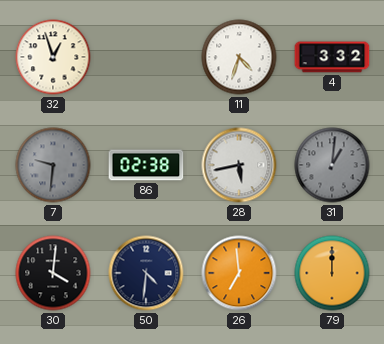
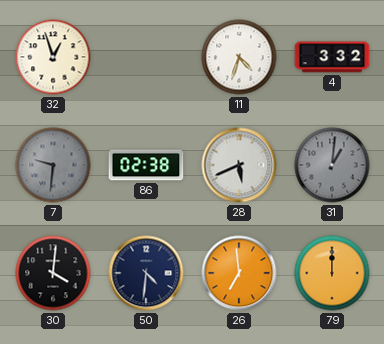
28: 5:43 -> 5:41
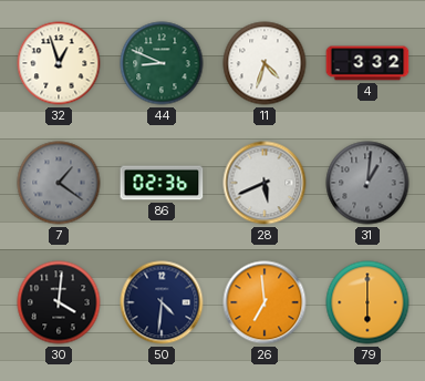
44: none -> 8:49
7: 9:31 -> 1:21
86: 02:38 -> 02:36
79: 12:00 -> 6:00
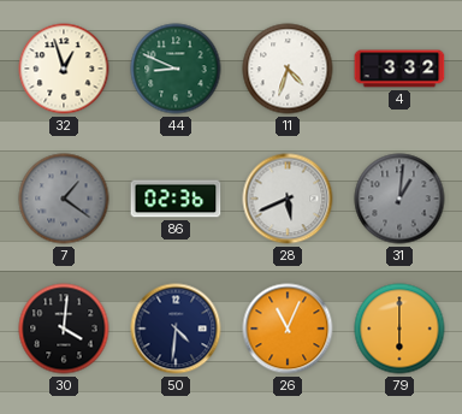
26: 6:59 -> 11:04
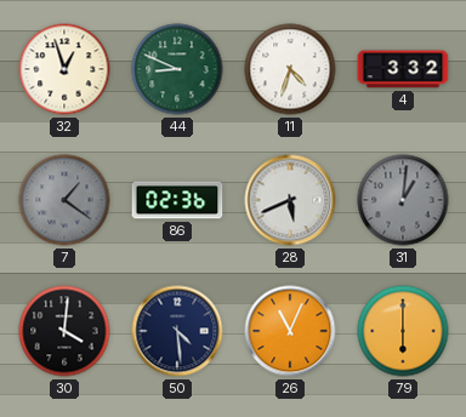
50: 4:31 -> 4:29
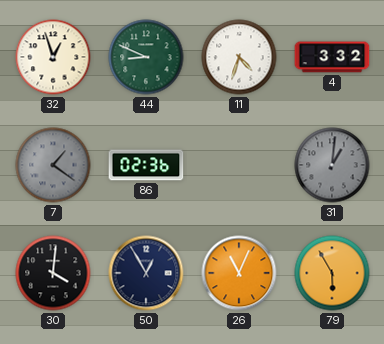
28: 5:41 -> none
50: 4:29 -> 12:55
79: 6:00 -> 5:55
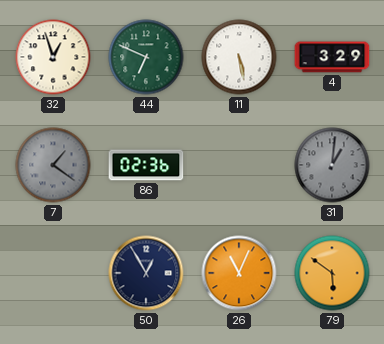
44: 8:49 -> 6:49
11: 4:33 -> 5:28
4: 3:32 -> 3:29
30: 4:01 -> none
79: 5:55 -> 5:51
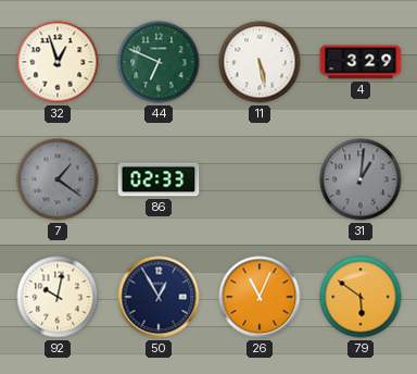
86: 02:36 -> 02:33
92: none -> 10:02
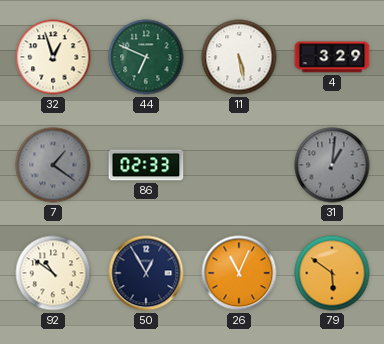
92: 10:02 -> 10:51
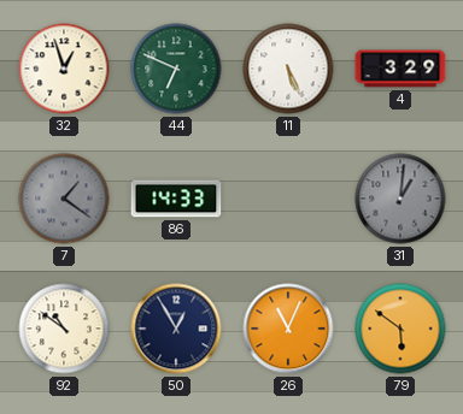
11: 5:28 -> 5:26
86: 02:33 -> 14:33
